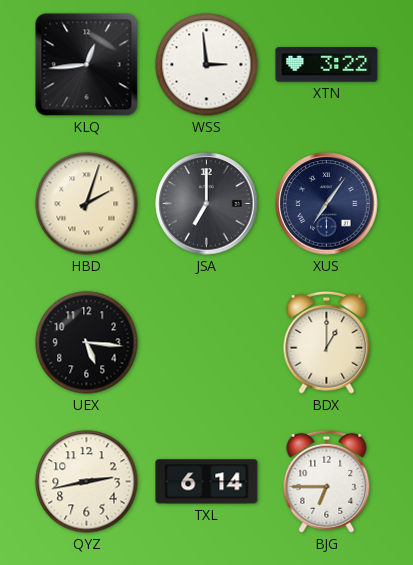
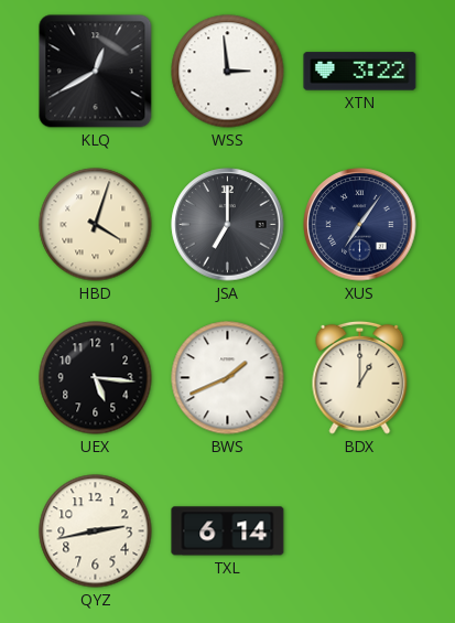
KLQ: 12:44 -> 12:40
HBD: 2:03 -> 4:03
BWS: none -> 1:41
BJG: 6:45 -> none
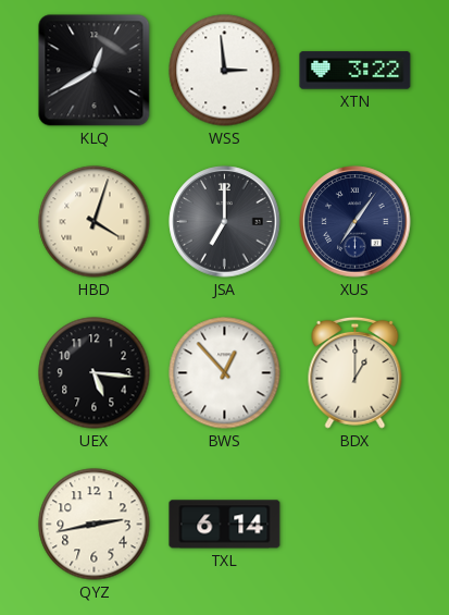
BWS: 1:41 -> 12:53
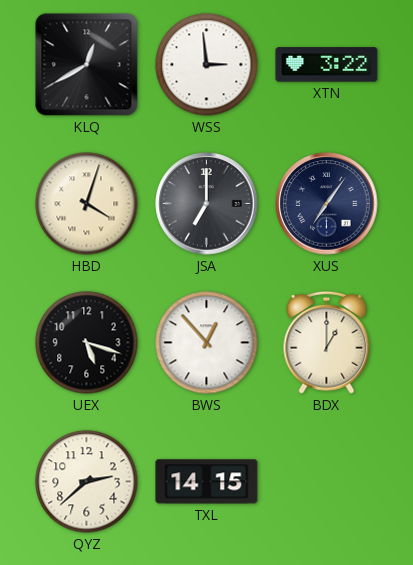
UEX: 5:16 -> 5:18
QYZ: 2:43 -> 2:38
TXL: 6:14 -> 14:15
